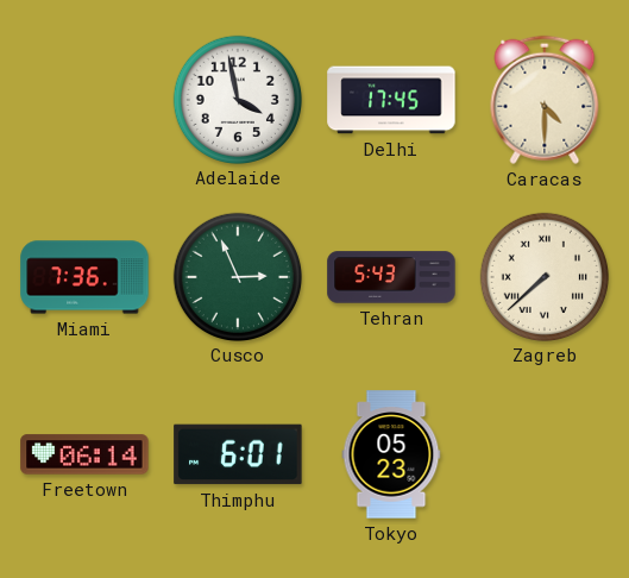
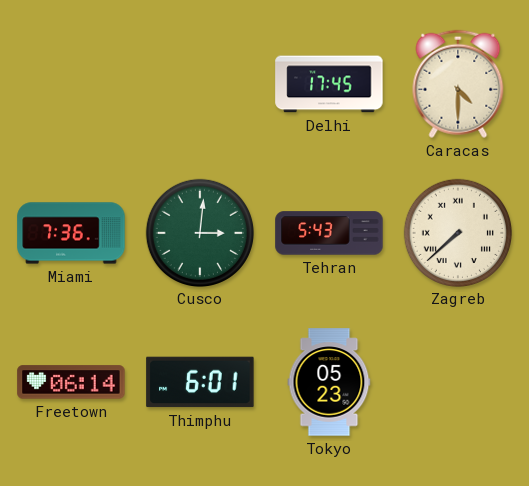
Adelaide: 3:58 -> none
Cusco: 2:56 -> 3:01
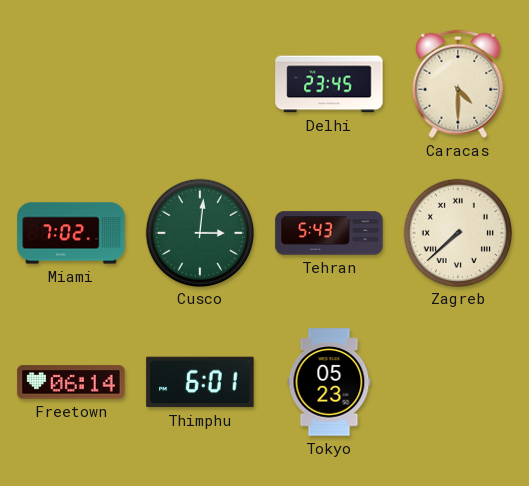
Delhi: 17:45 -> 23:45
Miami: 7:36 -> 7:02
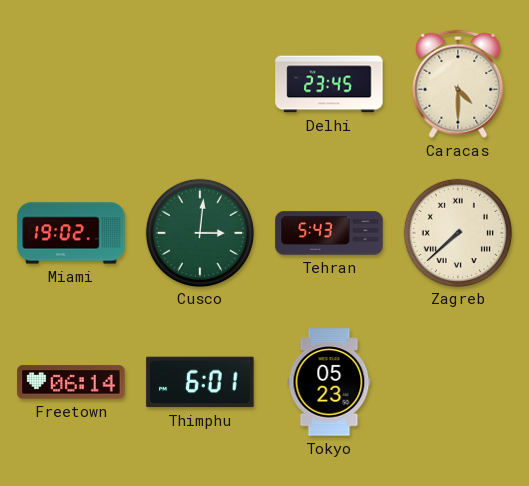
Miami: 7:02 -> 19:02
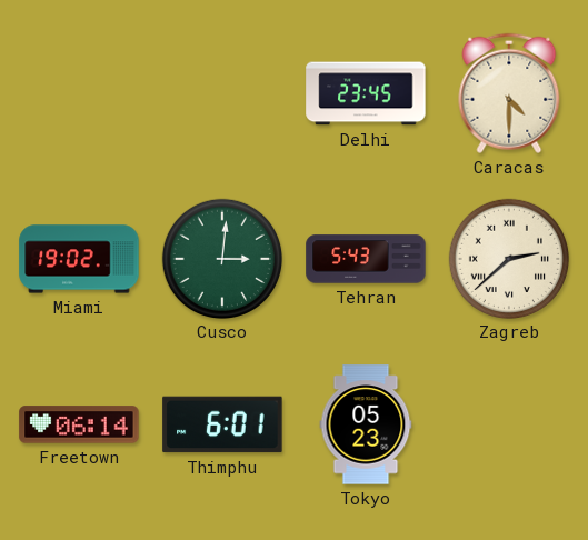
Zagreb: 7:38 -> 2:38
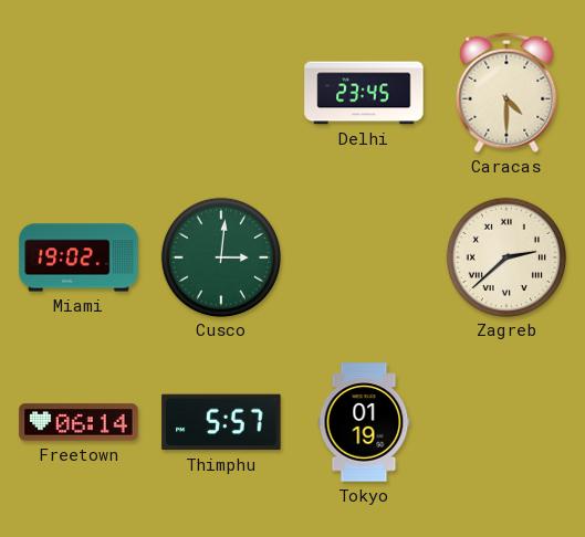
Tehran: 5:43 -> none
Thimphu: 6:01 -> 5:57
Tokyo: 05:23 -> 01:19
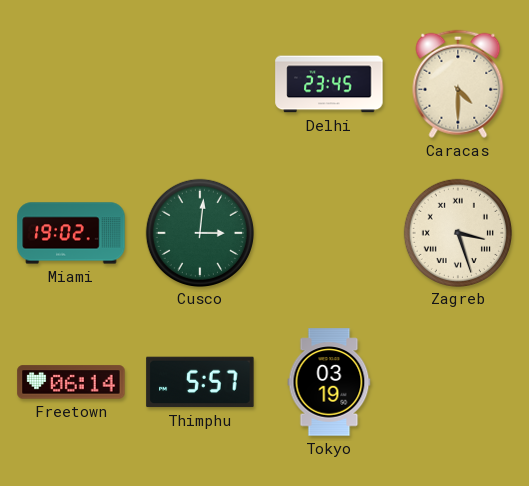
Zagreb: 2:38 -> 3:27
Tokyo: 01:19 -> 03:19
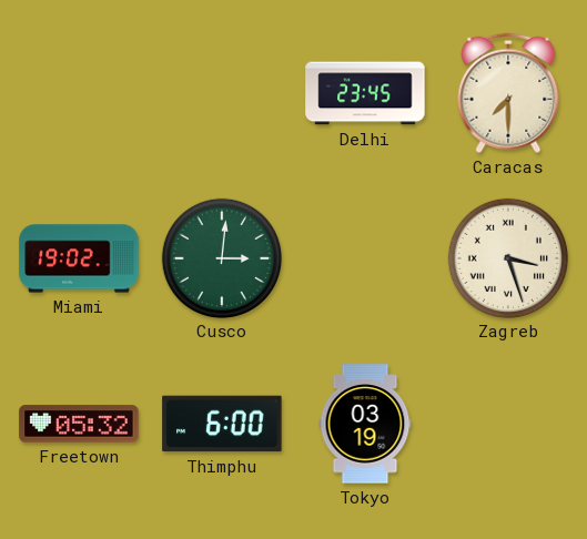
Caracas: 4:30 -> 7:30
Freetown: 06:14 -> 05:32
Thimphu: 5:57 -> 6:00
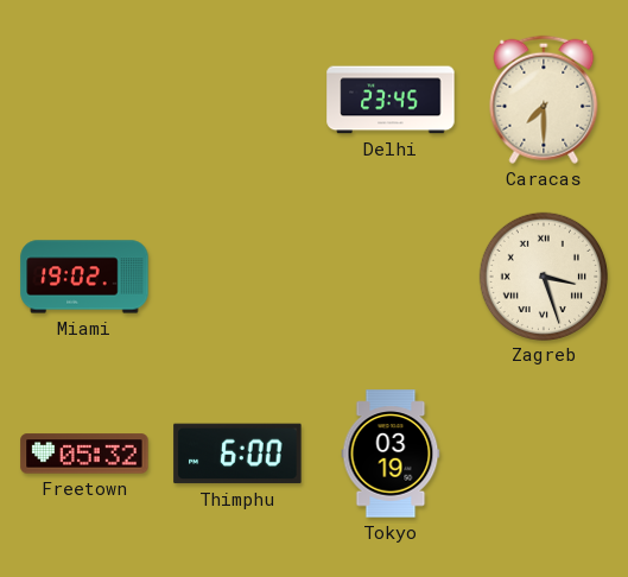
Cusco: 3:01 -> none
